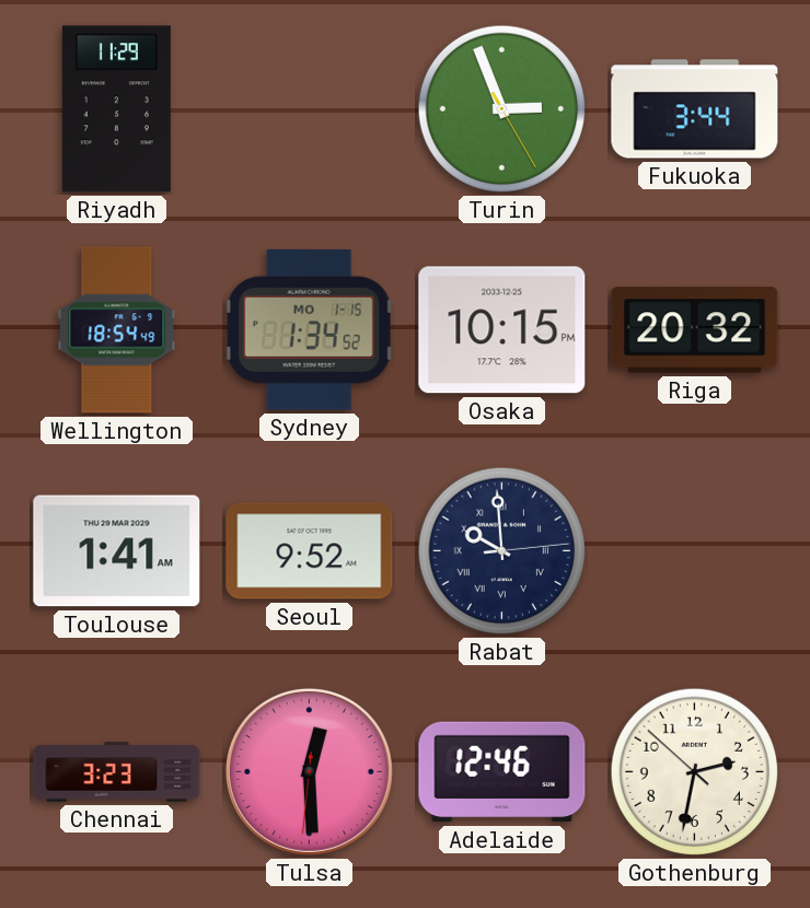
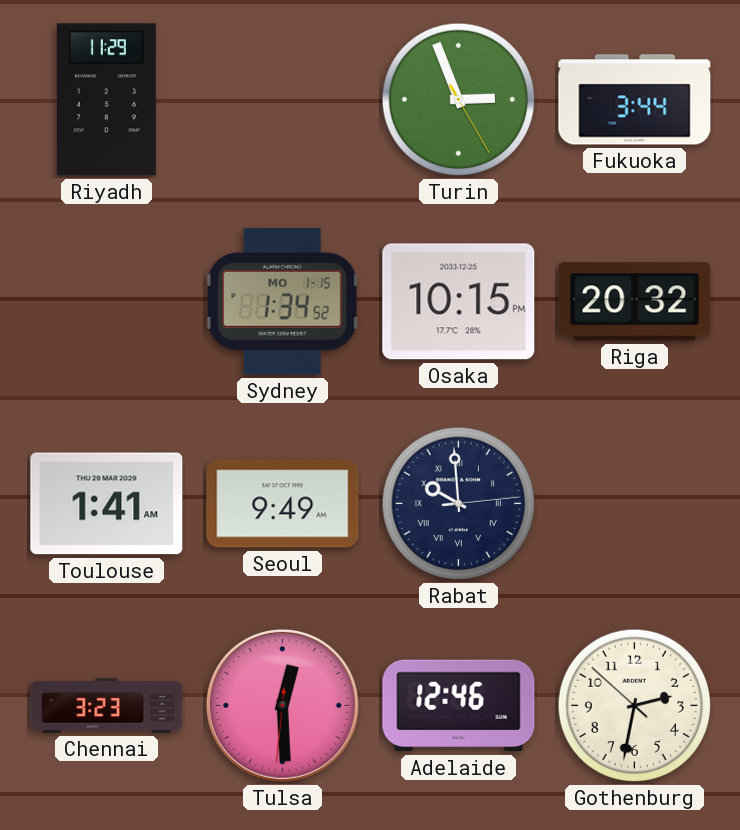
Wellington: 18:54 -> none
Seoul: 9:52 -> 9:49
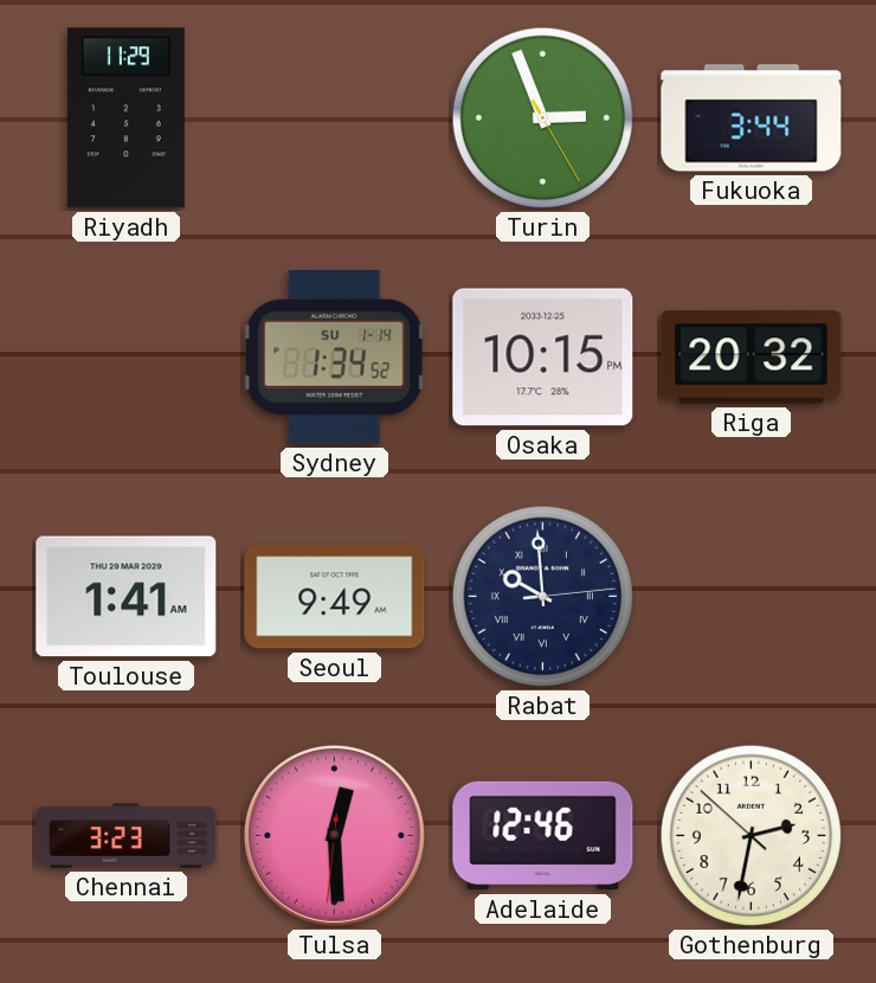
Sydney date: MO 1-15 -> SU 1-14
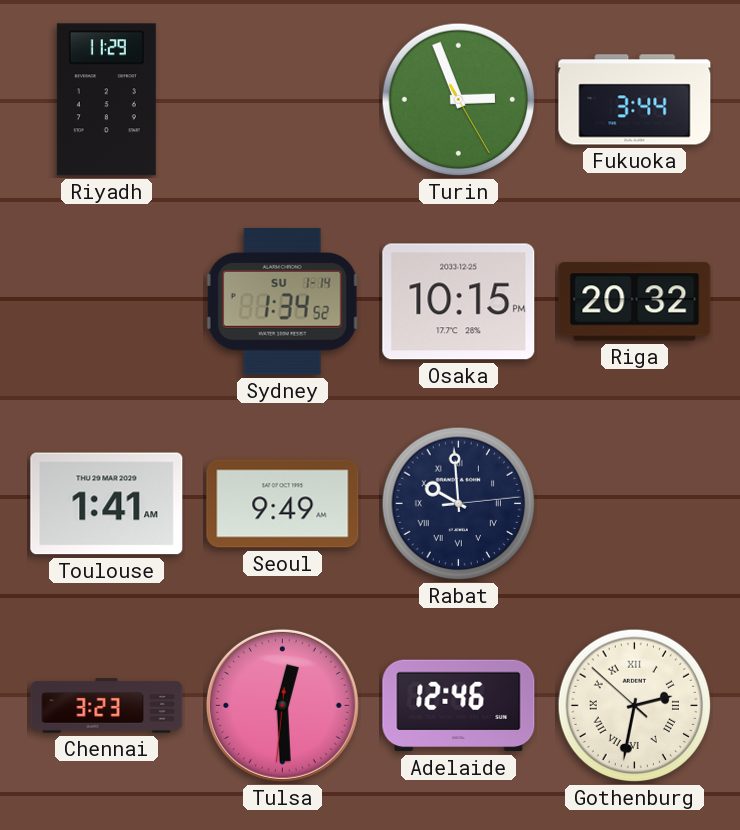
Gothenburg numerals: Arabic -> Roman
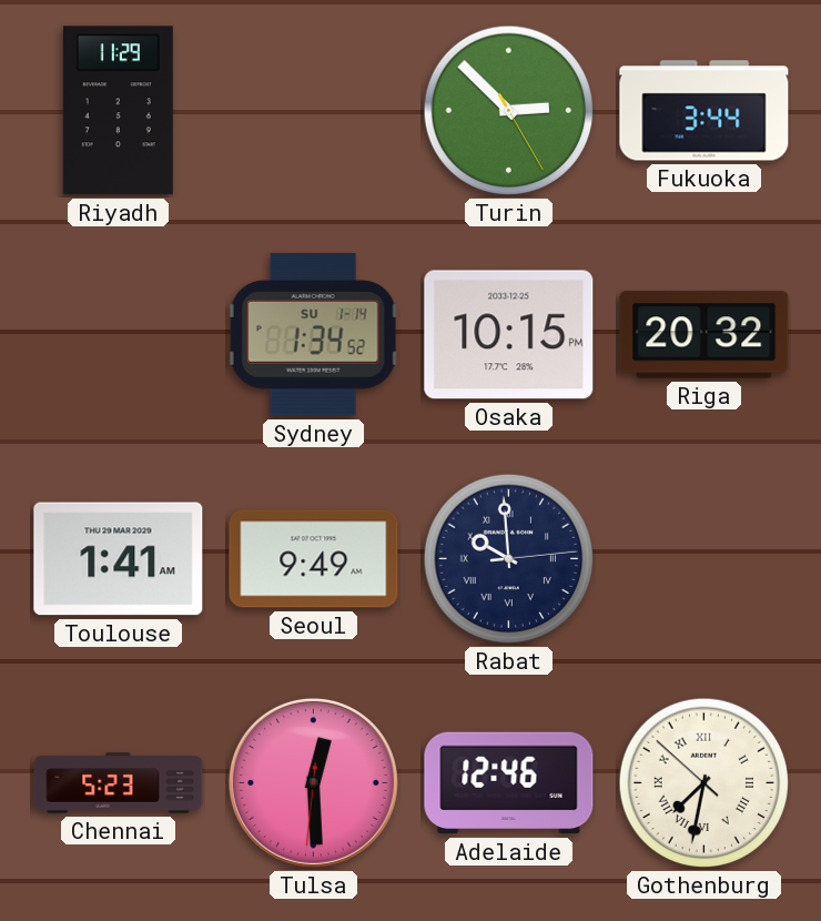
Turin: 2:56 -> 2:52
Chennai: 3:23 -> 5:23
Gothenburg: 2:31 -> 7:31
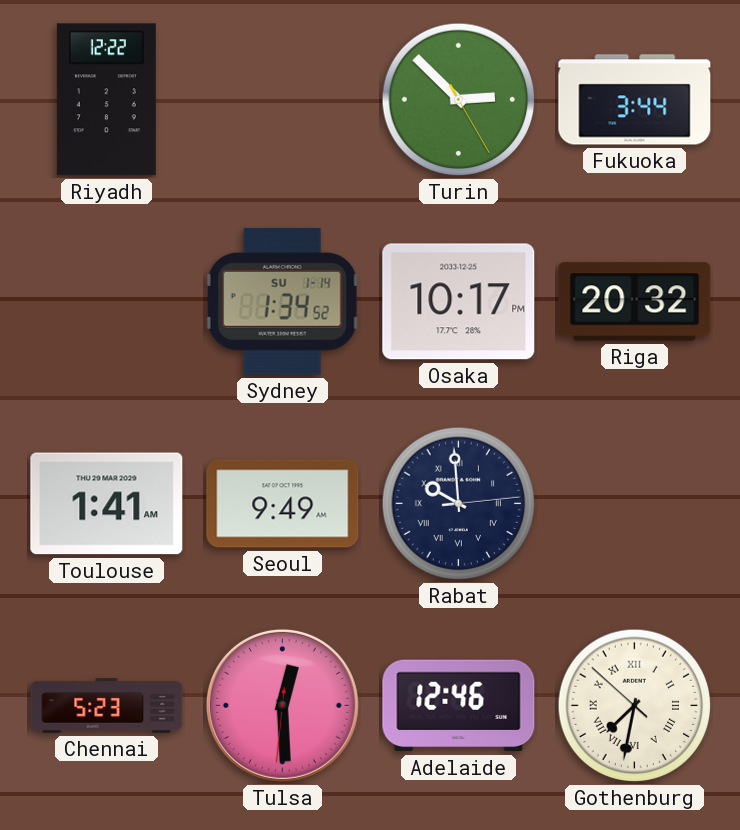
Riyadh: 11:29 -> 12:22
Osaka: 10:15 -> 10:17
